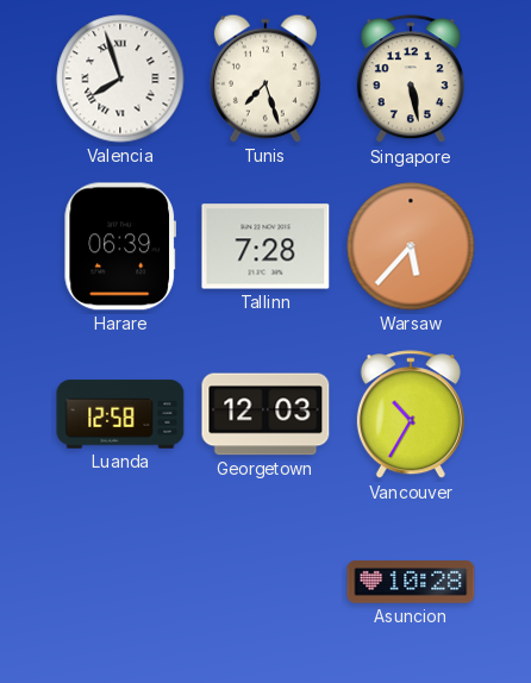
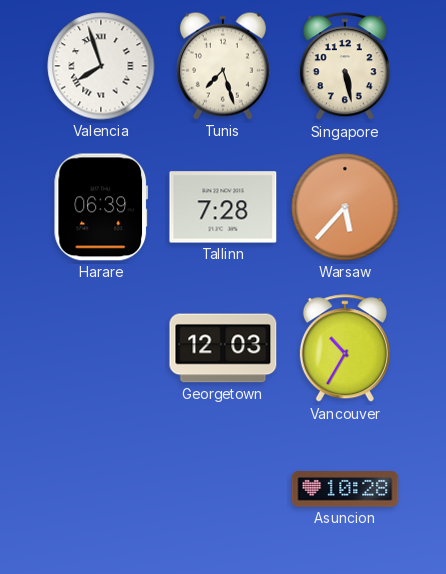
Luanda: 12:58 -> none
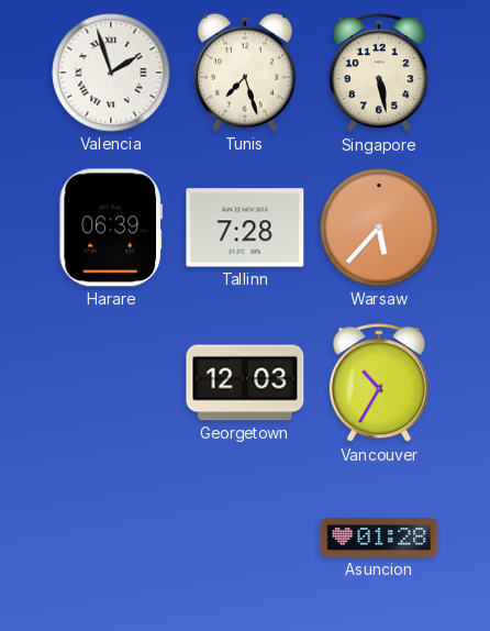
Valencia: 7:57 -> 1:57
Asuncion: 10:28 -> 01:28
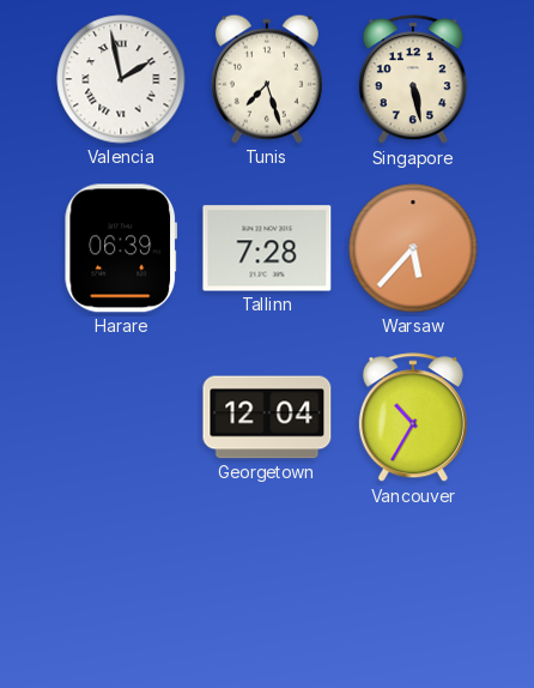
Valencia: 1:57 -> 1:58
Georgetown: 12:03 -> 12:04
Asuncion: 01:28 -> none
